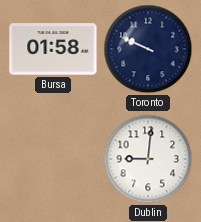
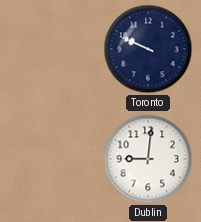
Bursa: 01:58 -> none
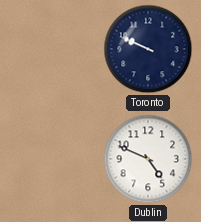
Dublin: 9:01 -> 4:49
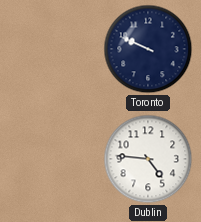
Dublin: 4:49 -> 4:46
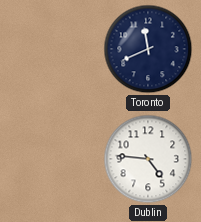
Toronto: 9:49 -> 11:41
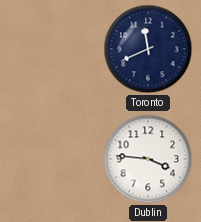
Dublin: 4:46 -> 3:46
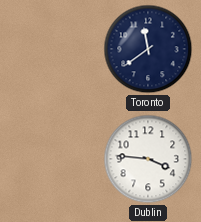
Toronto: 11:41 -> 11:39
